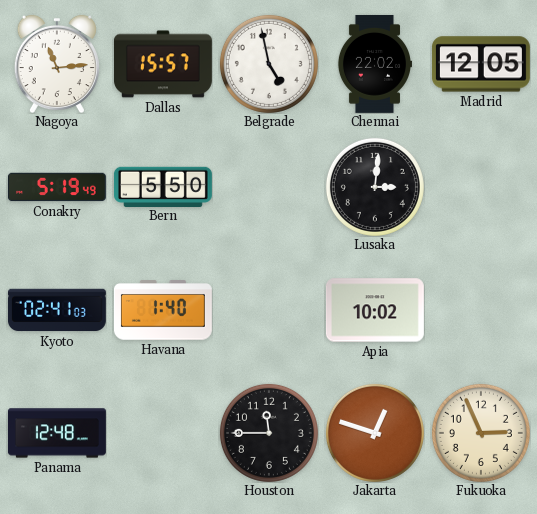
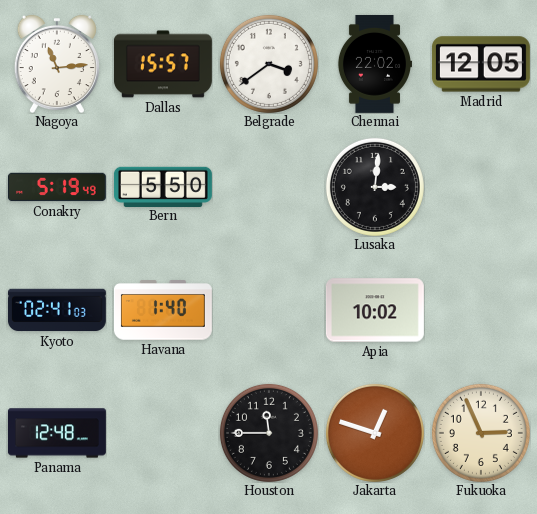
Belgrade: 4:58 -> 3:39
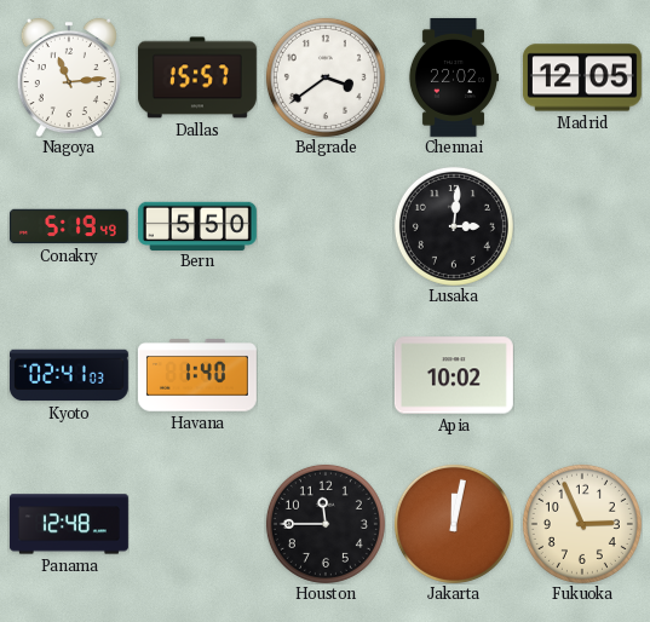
Jakarta: 12:48 -> 12:02
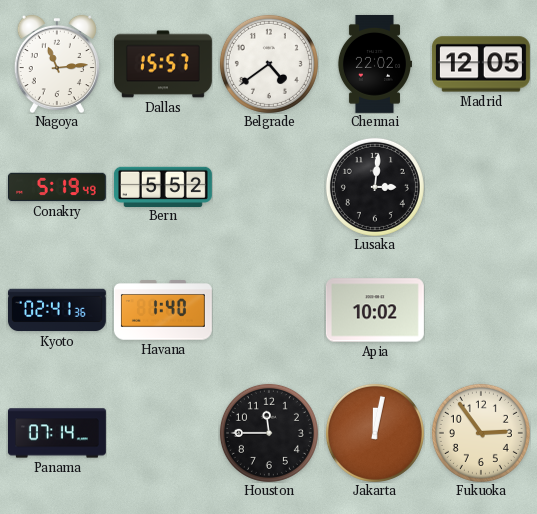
Belgrade: 3:39 -> 4:39
Bern: 5:50 -> 5:52
Kyoto: 02:41:03 -> 02:41:36
Panama: 12:48 -> 07:14
Fukuoka: 2:56 -> 2:54
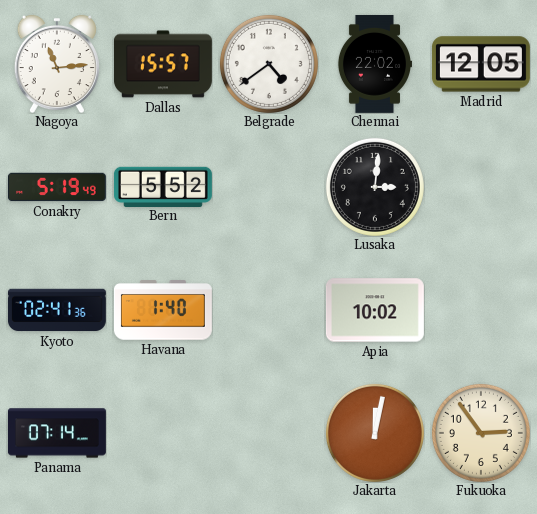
Houston: 11:45 -> none
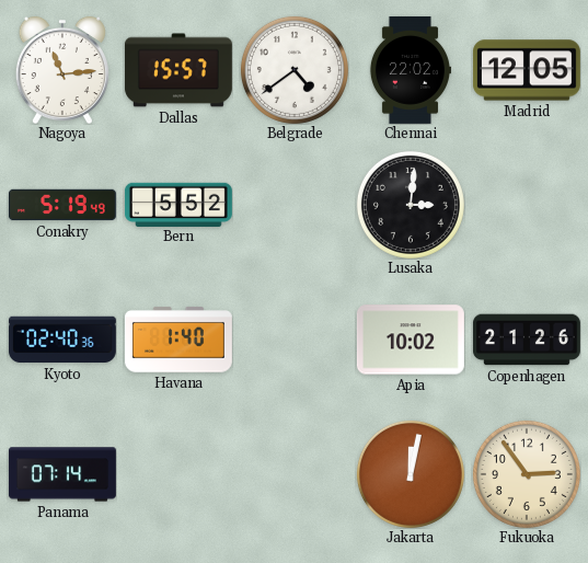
Kyoto: 02:41 -> 02:40
Copenhagen: none -> 21:26
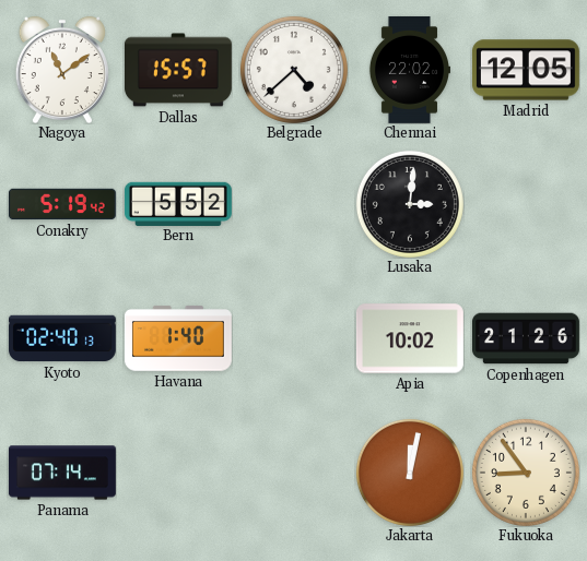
Nagoya: 11:14 -> 11:09
Belgrade: 4:39 -> 4:38
Conakry: 5:19:49 -> 5:19:42
Kyoto: 02:40:36 -> 02:40:13
Fukuoka: 2:54 -> 8:54
